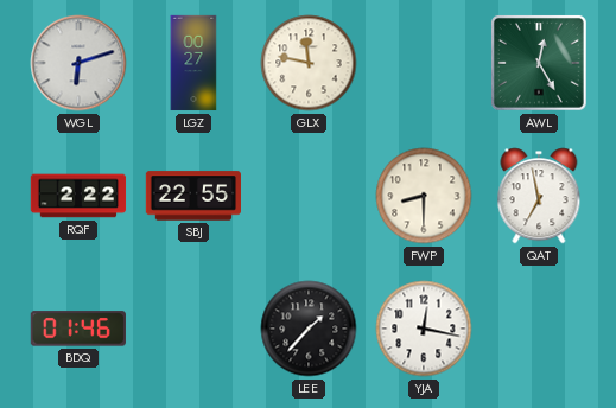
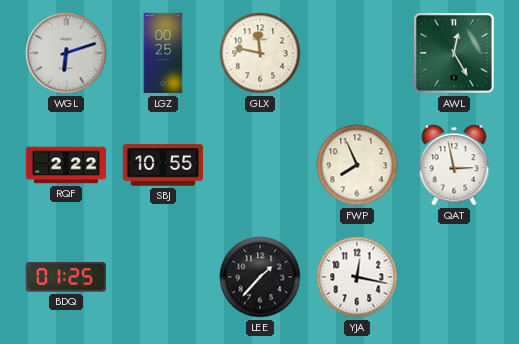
LGZ: 00:27 -> 00:25
SBJ: 22:55 -> 10:55
FWP: 8:30 -> 7:56
QAT: 6:58 -> 2:58
BDQ: 01:46 -> 01:25
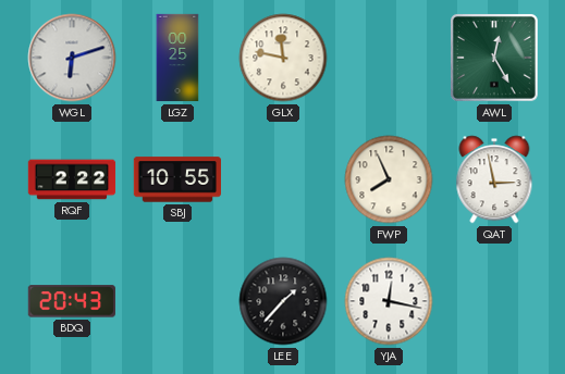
BDQ: 01:25 -> 20:43
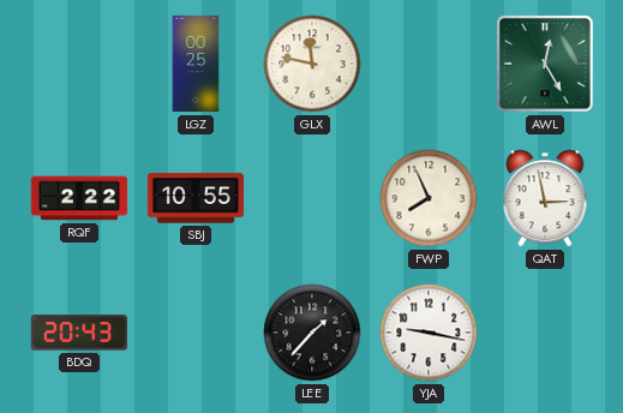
WGL: 6:12 -> none
YJA: 12:17 -> 9:17
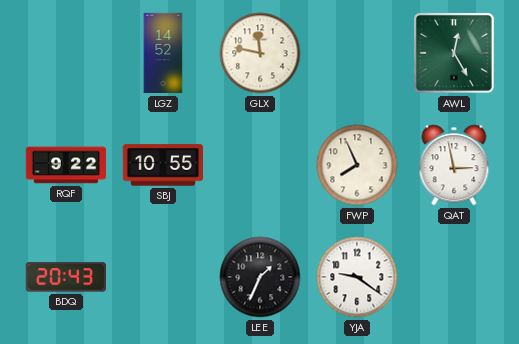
LGZ: 00:25 -> 14:52
RQF: 2:22 -> 9:22
LEE: 1:37 -> 1:34
YJA: 9:17 -> 9:21
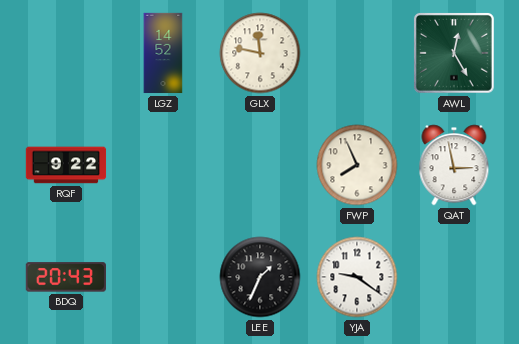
SBJ: 10:55 -> none
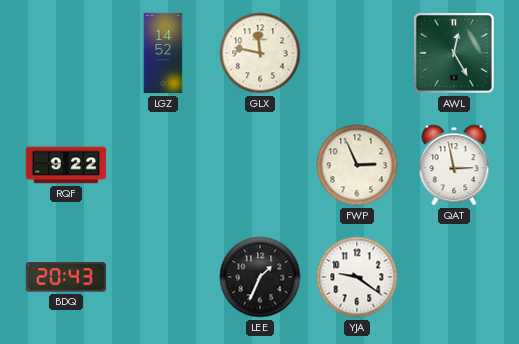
FWP: 7:56 -> 2:56
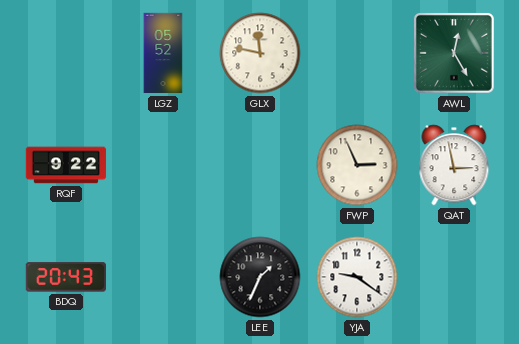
LGZ: 14:52 -> 05:52
